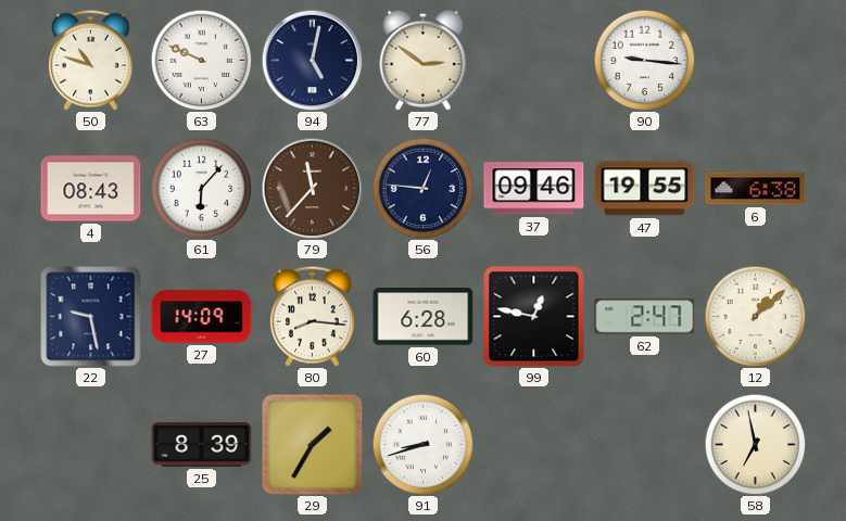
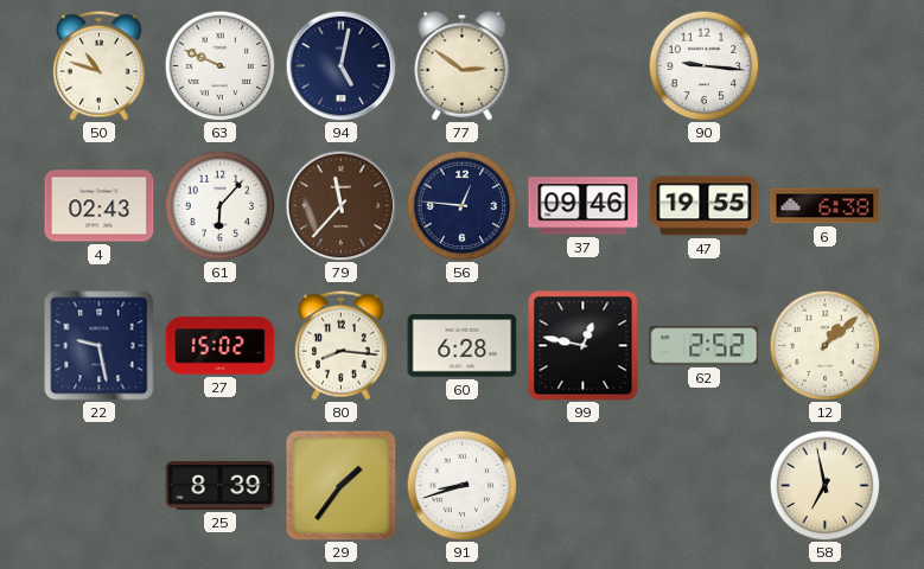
4: 08:43 -> 02:43
27: 14:09 -> 15:02
62: 2:47 -> 2:52
29: 1:35 -> 1:36
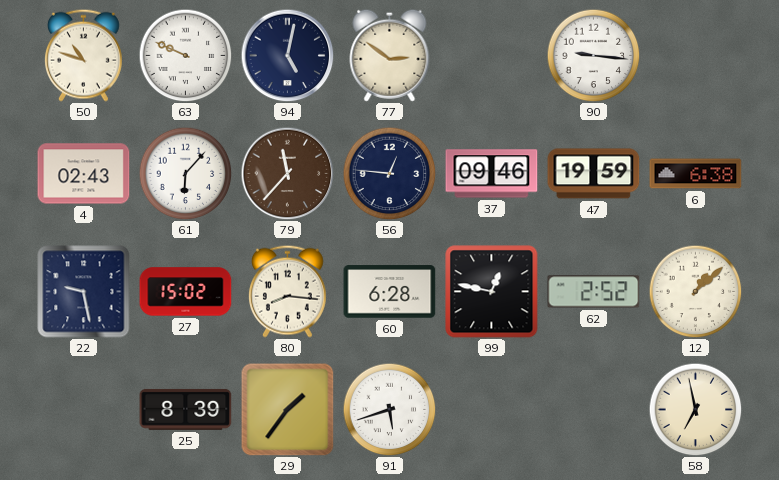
47: 19:55 -> 19:59
91: 8:42 -> 5:42
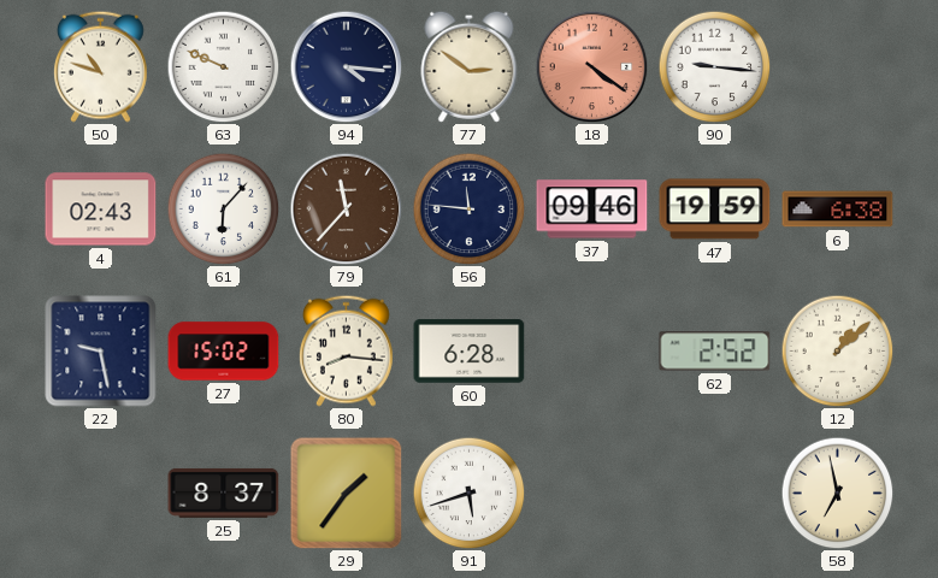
94: 5:02 -> 4:16
18: none -> 4:21
56: 12:46 -> 11:46
99: 12:47 -> none
25: 8:39 -> 8:37
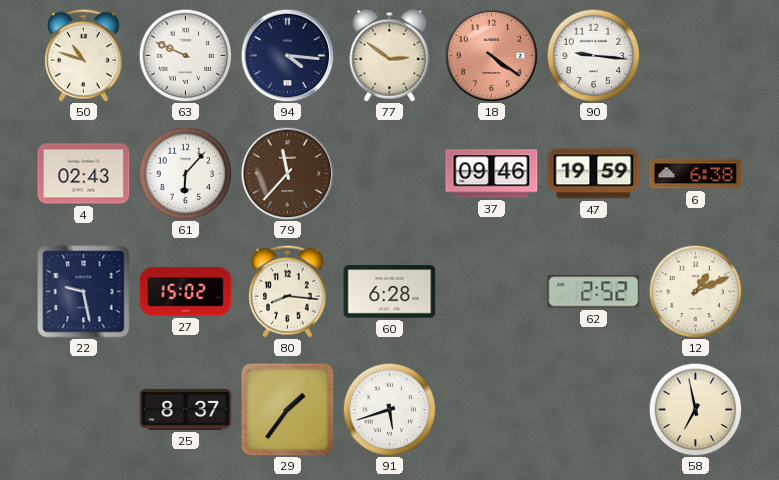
56: 11:46 -> none
12: 1:08 -> 1:11
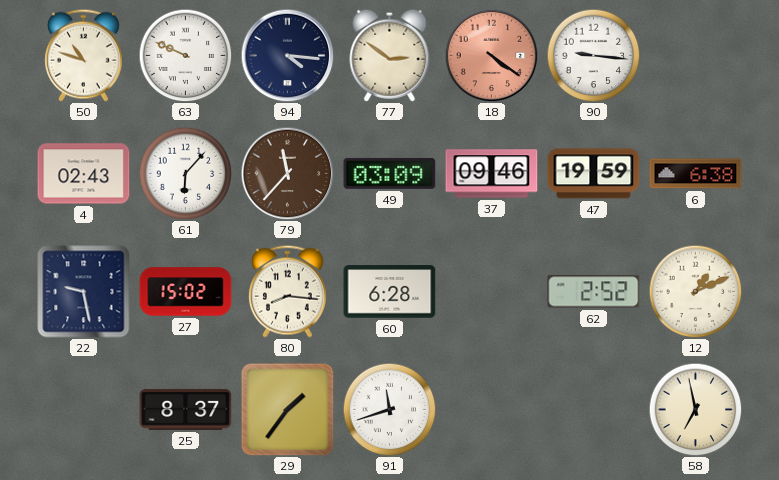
49: none -> 03:09
91: 5:42 -> 11:42
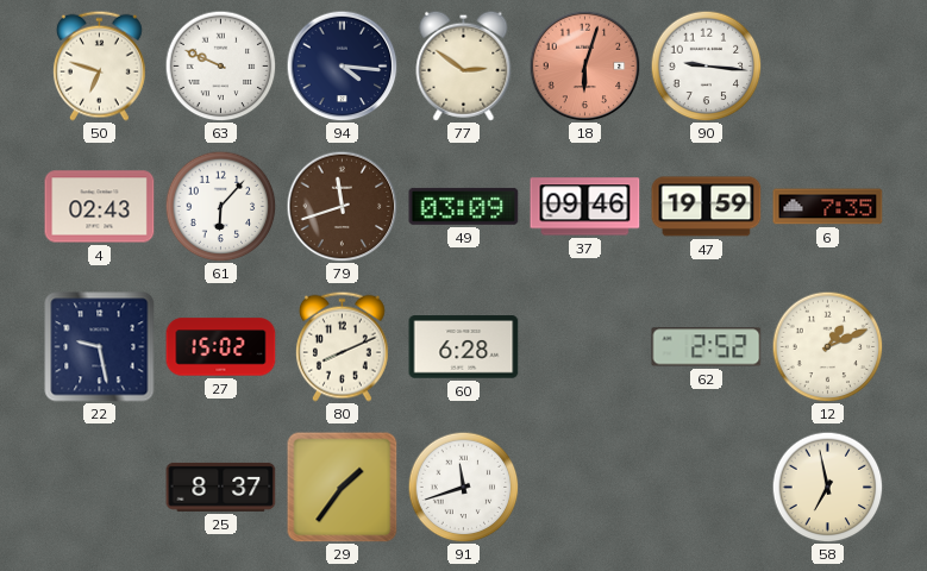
50: 10:48 -> 6:48
18: 4:21 -> 6:03
79: 11:37 -> 11:42
6: 6:38 -> 7:35
80: 8:16 -> 8:11
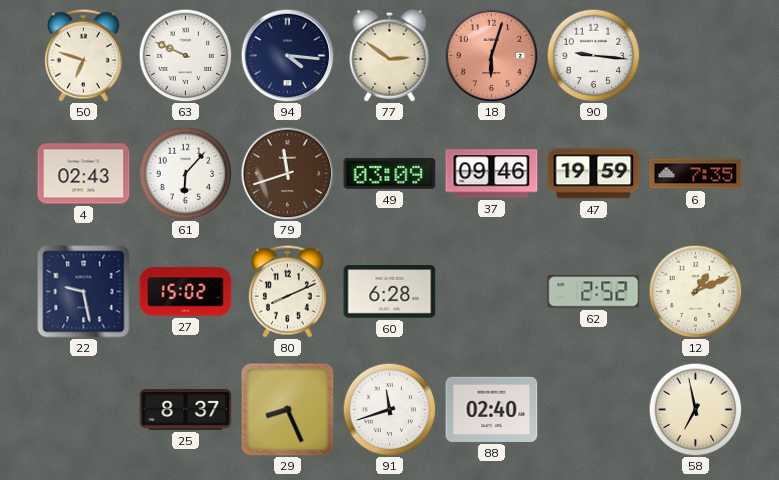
29: 1:36 -> 8:26
88: none -> 02:40
